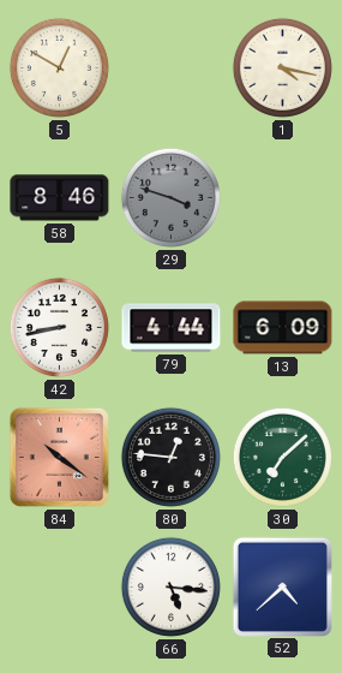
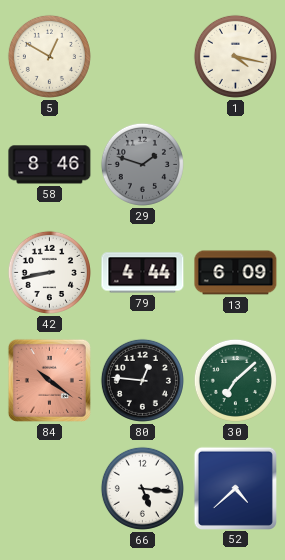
29: 3:48 -> 1:48
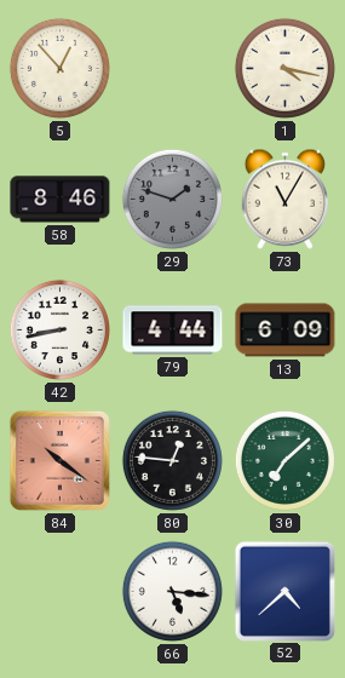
5: 12:50 -> 12:53
73: none -> 11:05
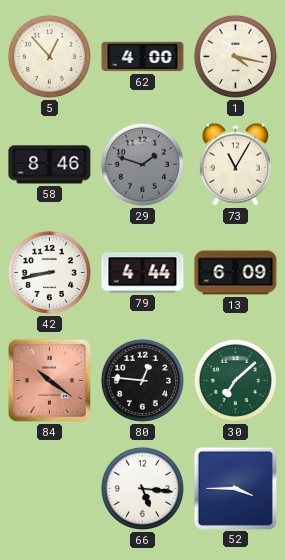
62: none -> 4:00
52: 4:38 -> 3:45
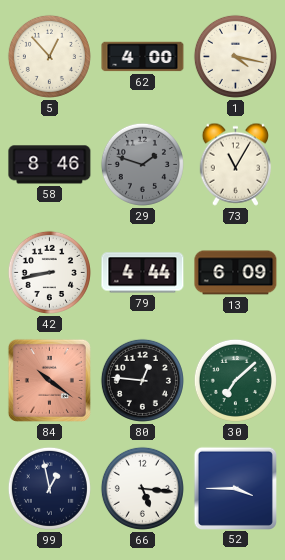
99: none -> 12:58
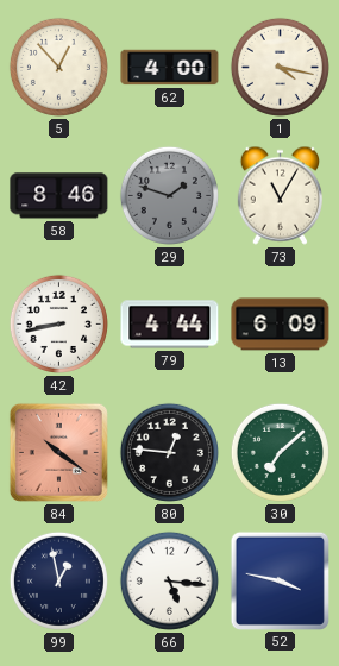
52: 3:45 -> 3:47
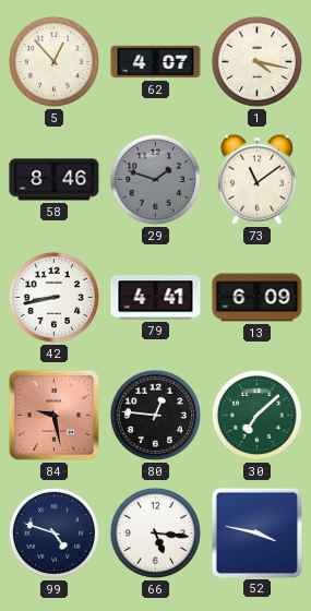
62: 4:00 -> 4:07
73: 11:05 -> 11:09
79: 4:44 -> 4:41
84: 10:21 -> 9:28
99: 12:58 -> 4:48
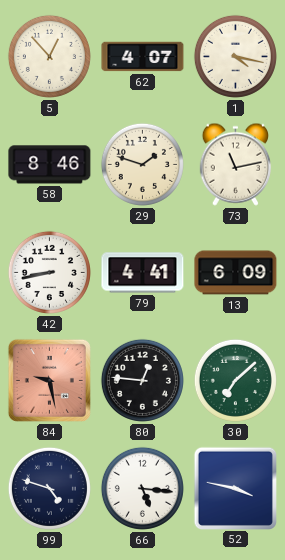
29 dial: grey -> cream
73: 11:09 -> 11:13
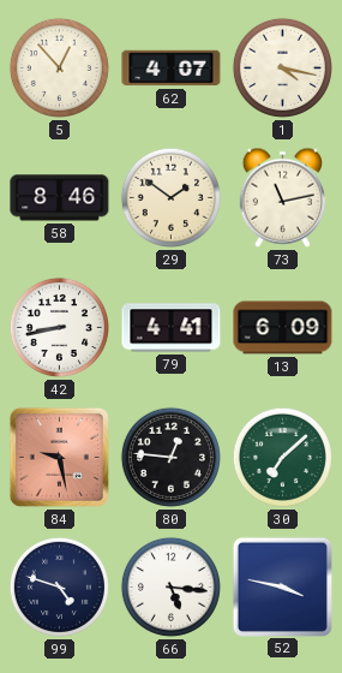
29: 1:48 -> 1:51
